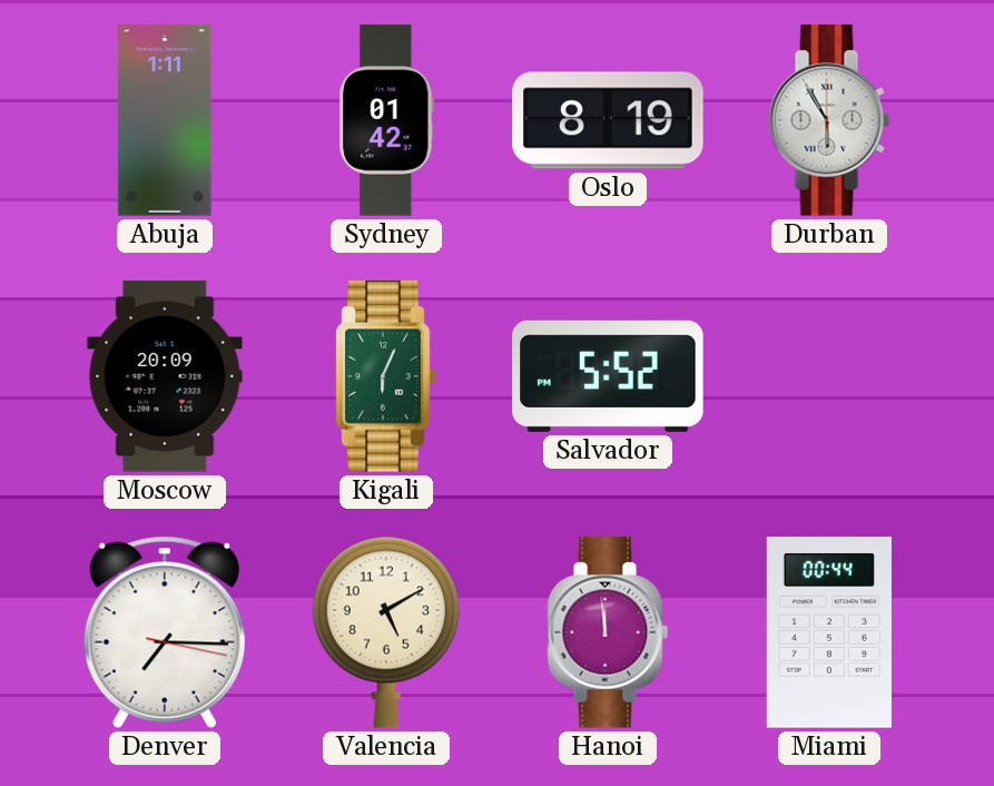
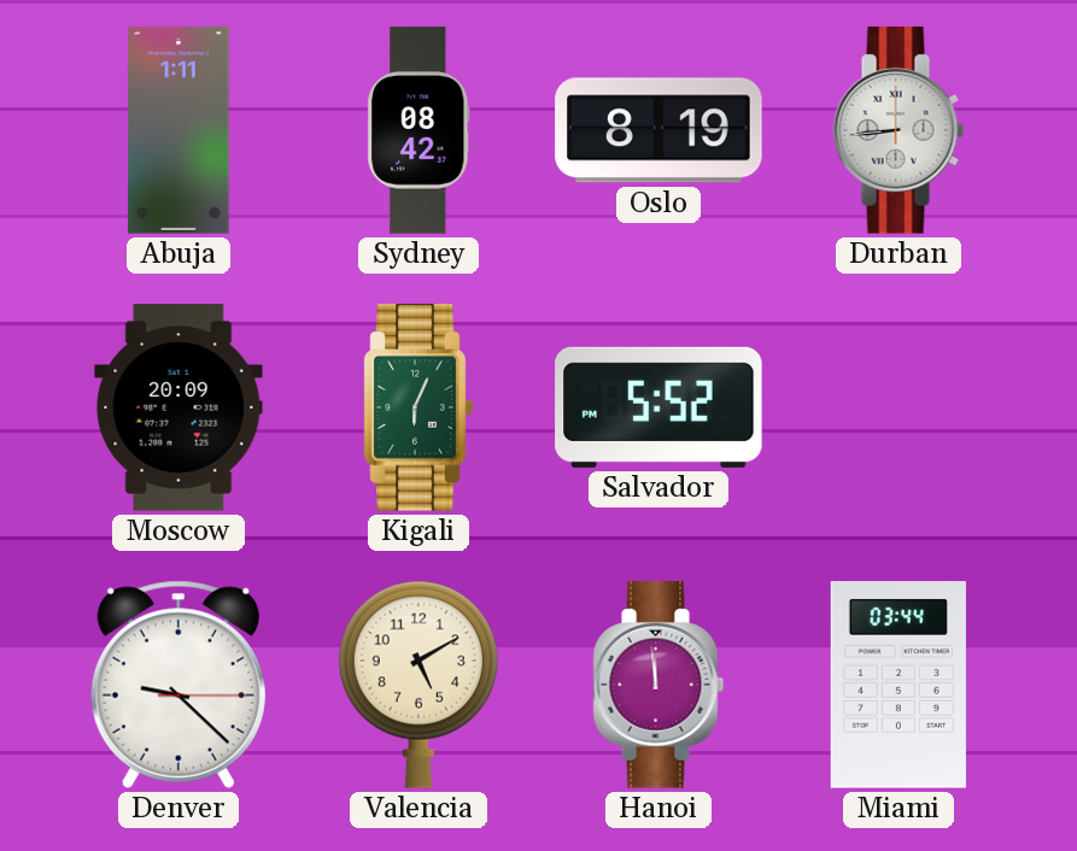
Sydney: 01:42 -> 08:42
Durban: 5:55 -> 8:44
Denver: 7:15 -> 9:22
Miami: 00:44 -> 03:44
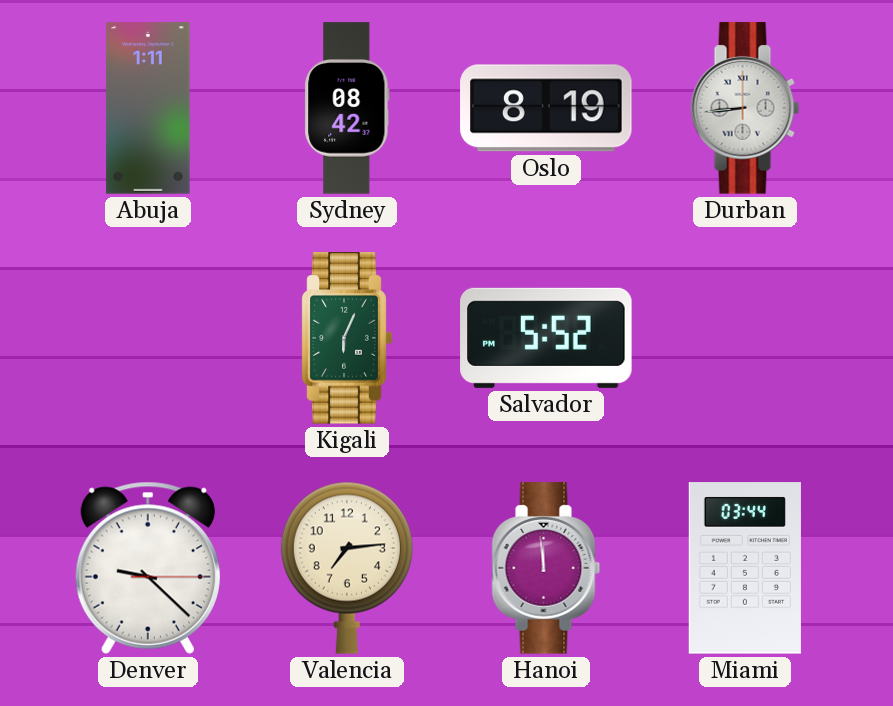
Moscow: 20:09 -> none
Valencia: 5:10 -> 7:14
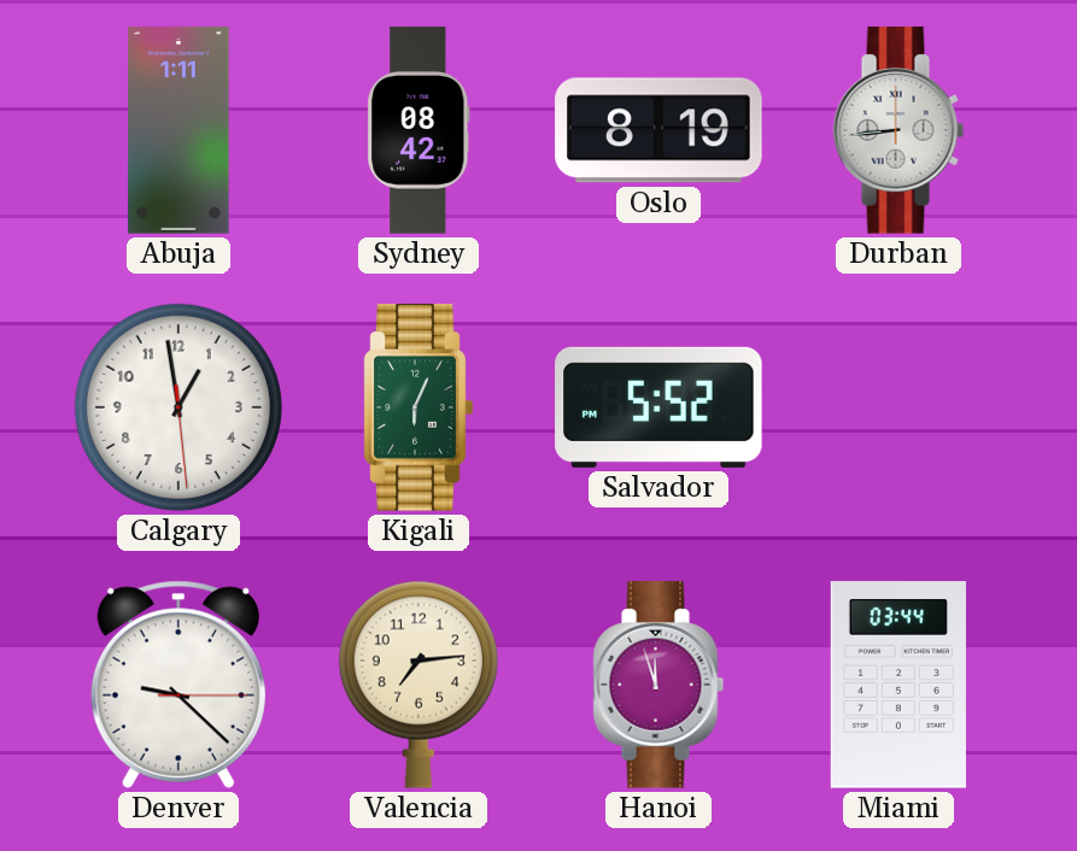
Calgary: none -> 12:58
Hanoi: 11:59 -> 11:57
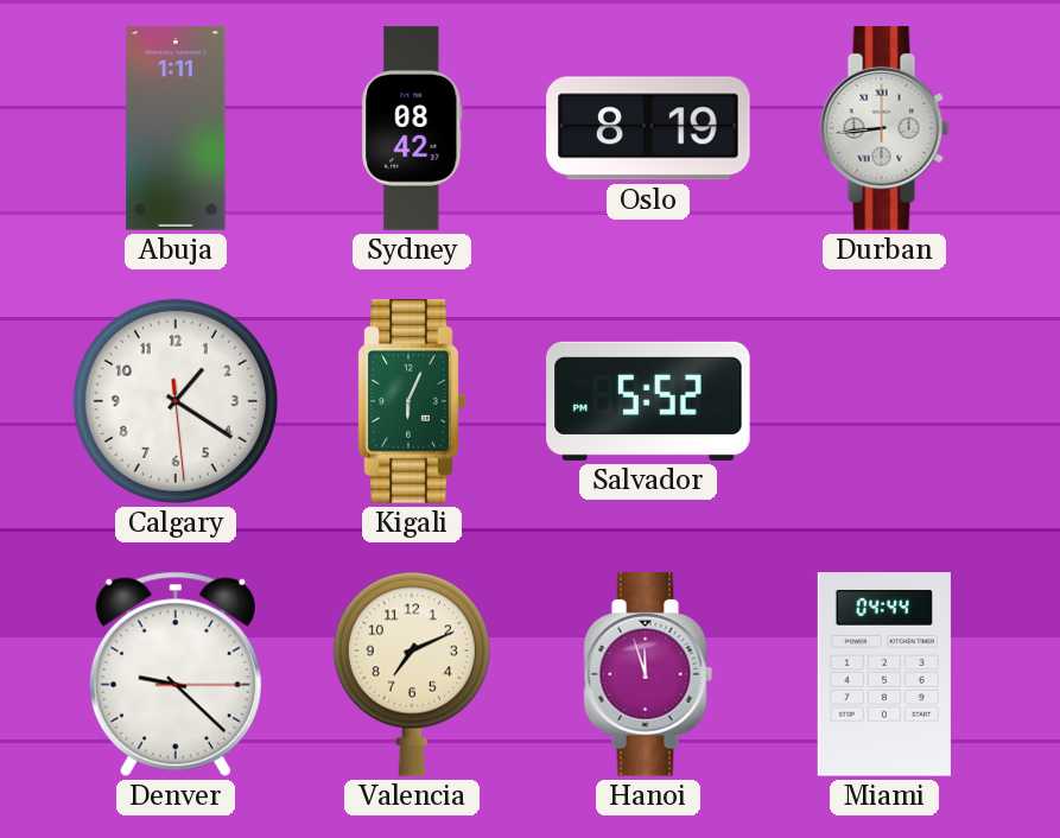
Calgary: 12:58 -> 1:20
Valencia: 7:14 -> 7:11
Miami: 03:44 -> 04:44
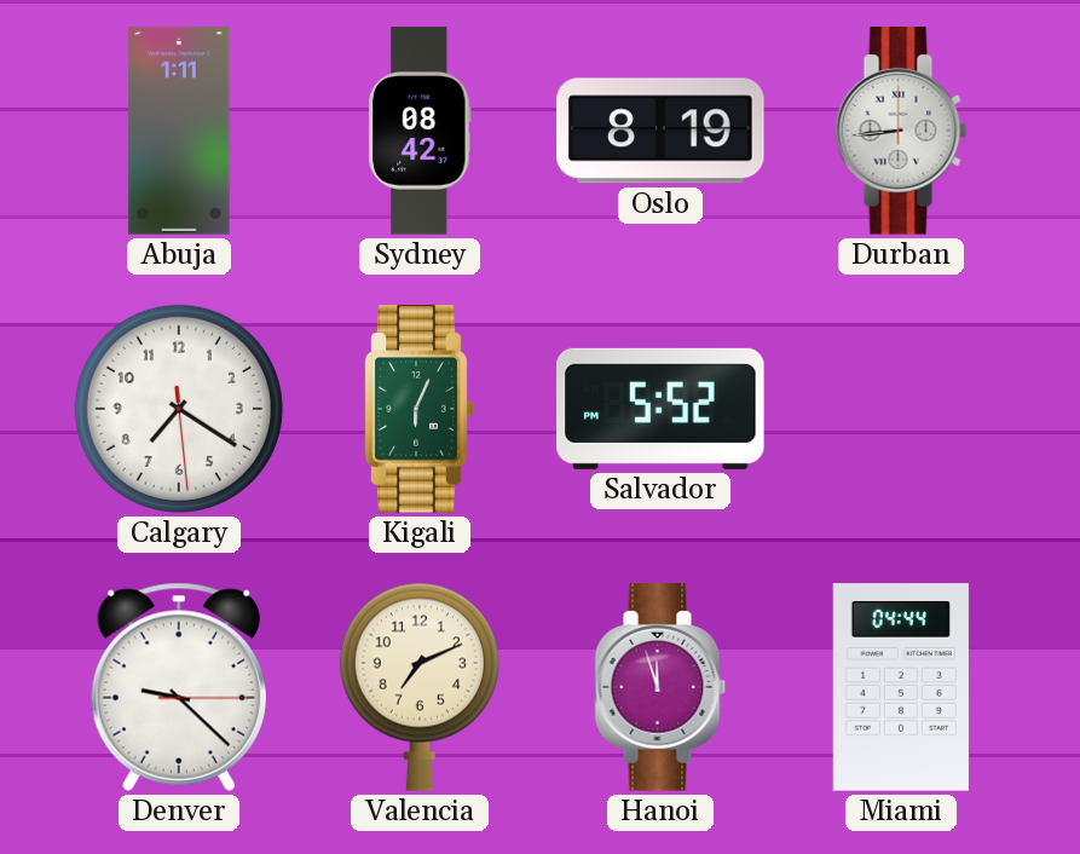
Calgary: 1:20 -> 7:20
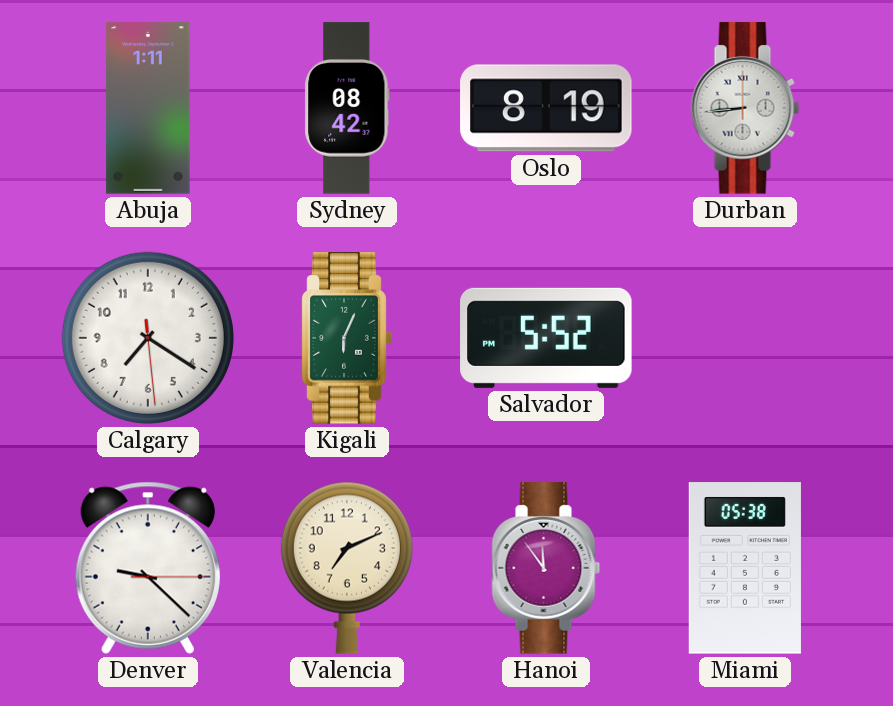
Hanoi: 11:57 -> 11:54
Miami: 04:44 -> 05:38
